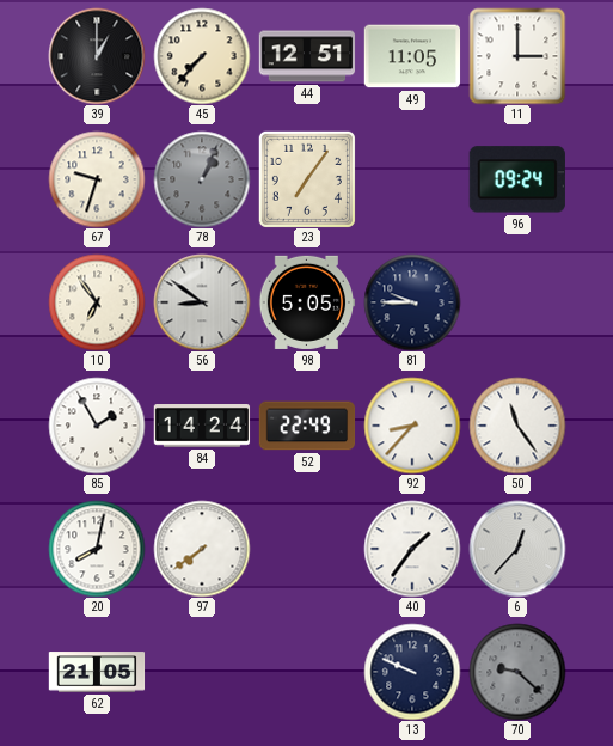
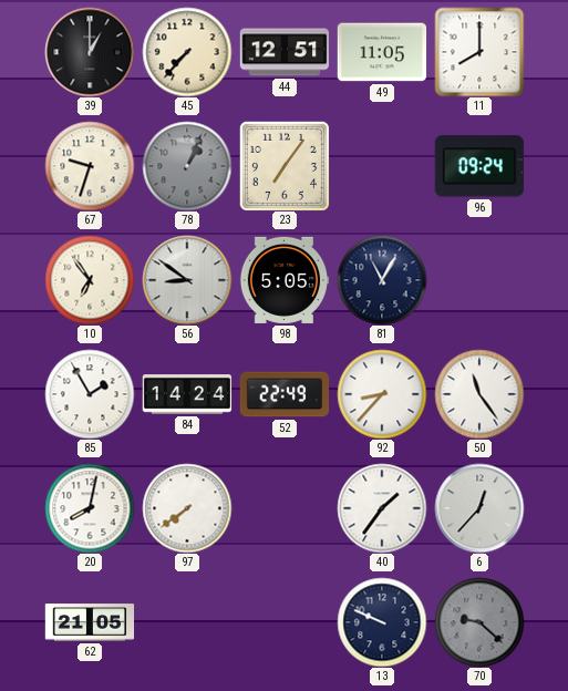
11: 3:00 -> 8:00
81: 9:45 -> 11:05
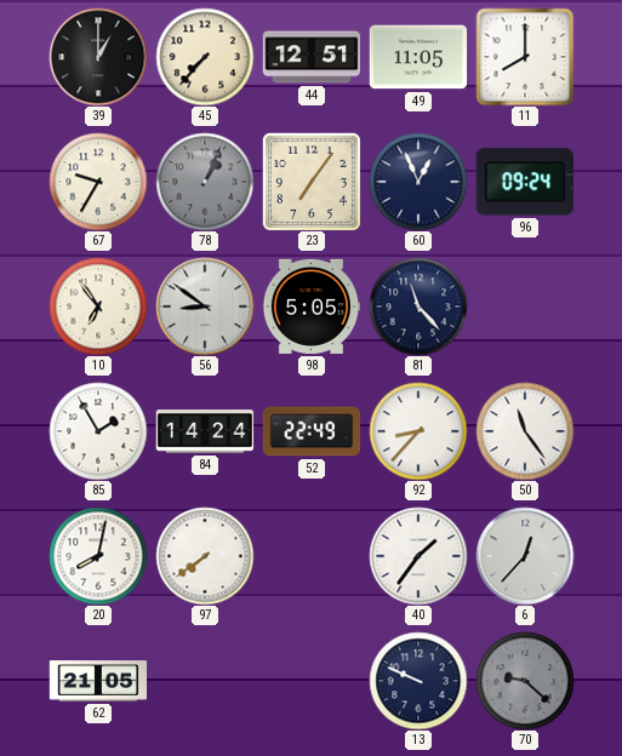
67: 9:33 -> 9:35
60: none -> 12:56
81: 11:05 -> 11:23
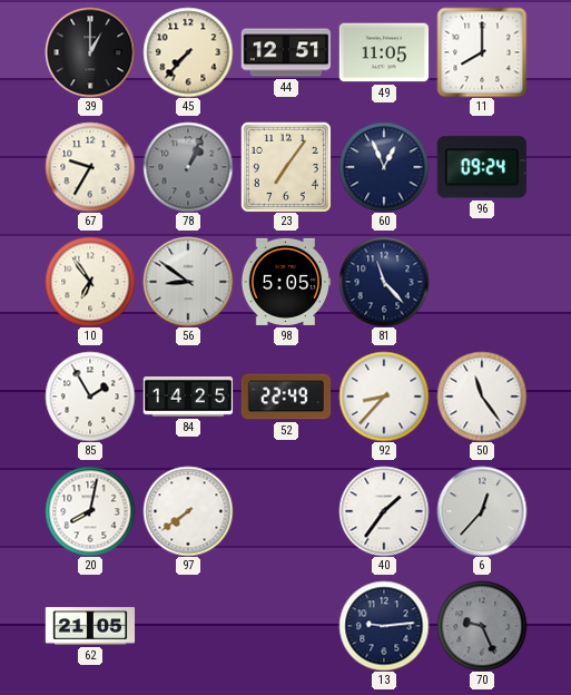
84: 14:24 -> 14:25
13: 9:49 -> 9:14
70: 9:22 -> 9:26
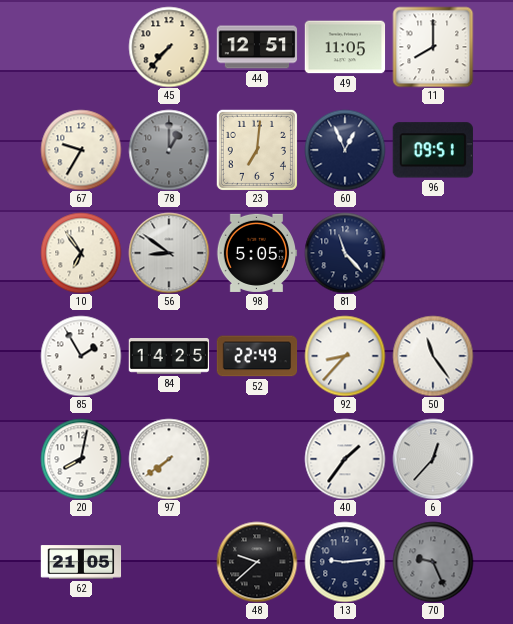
39: 1:00 -> none
78: 1:04 -> 1:00
23: 7:06 -> 7:01
96: 09:24 -> 09:51
48: none -> 9:38
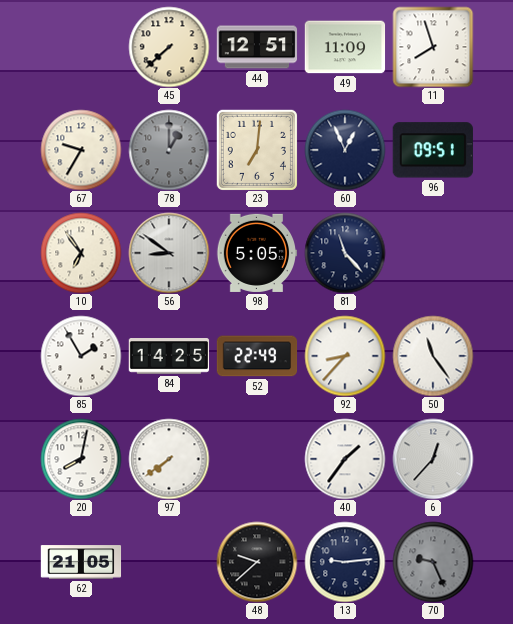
45: 7:37 -> 7:38
49: 11:05 -> 11:09
11: 8:00 -> 7:57
